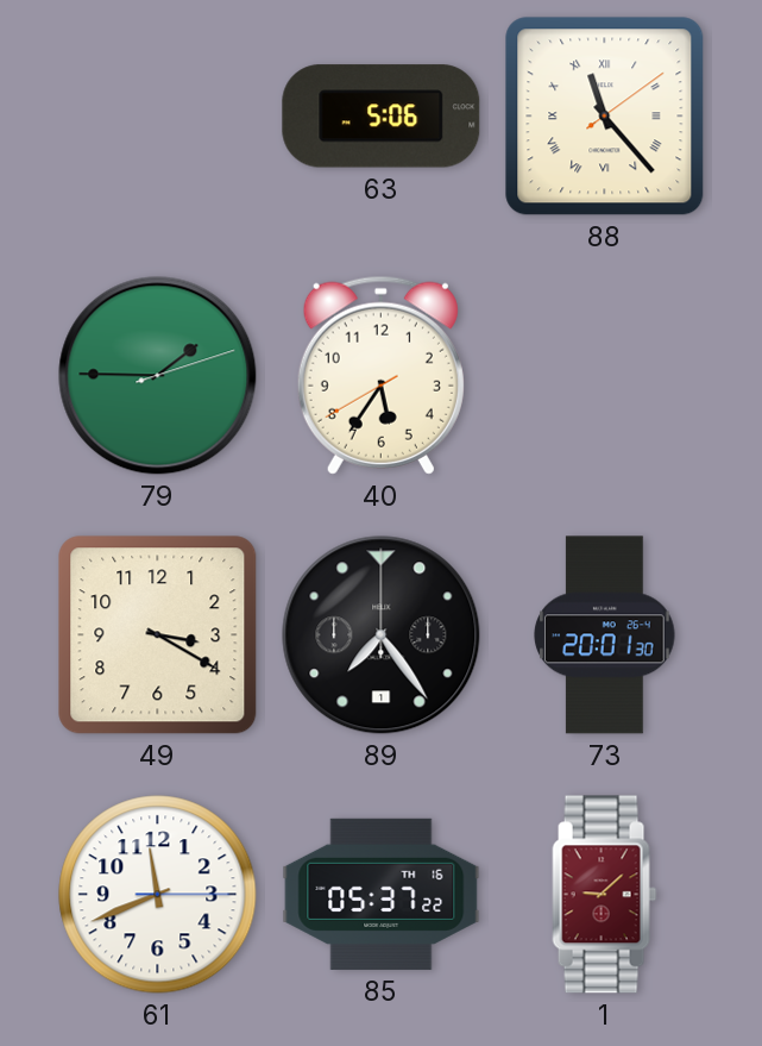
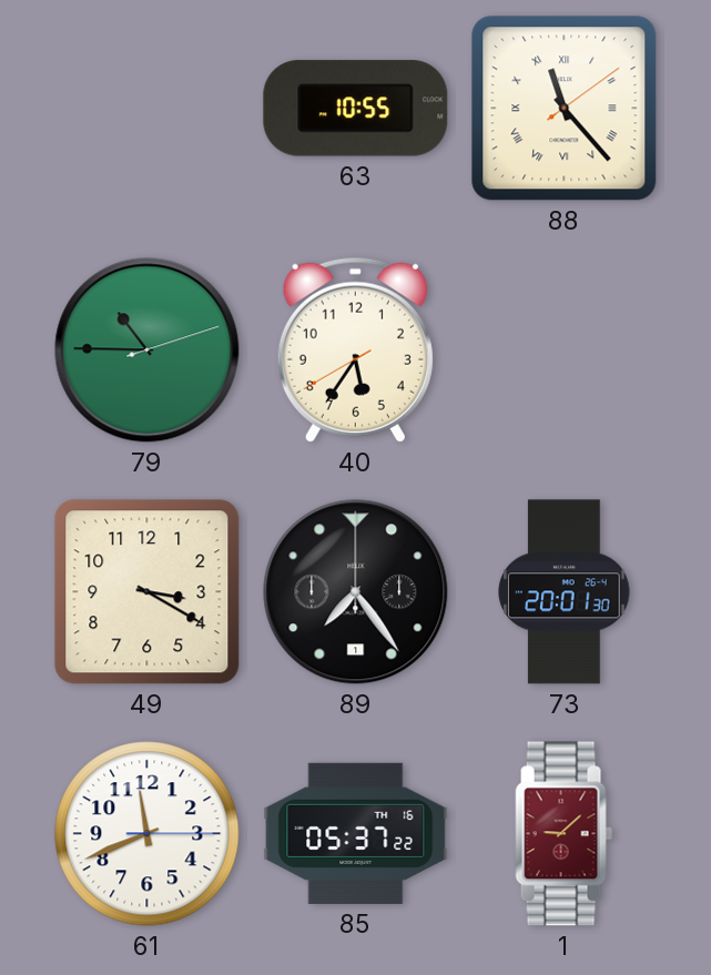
63: 5:06 -> 10:55
79: 1:45 -> 10:45
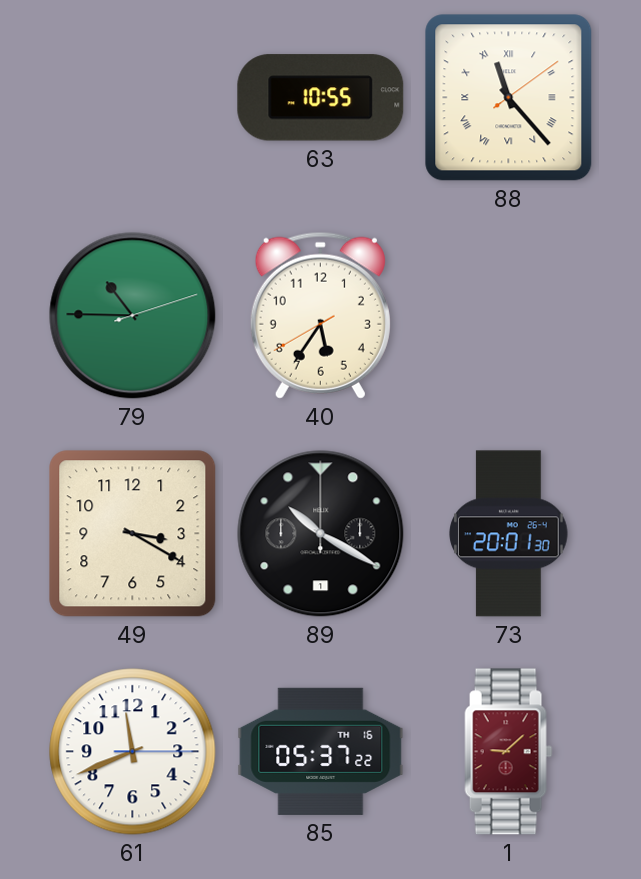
89: 7:24 -> 10:20
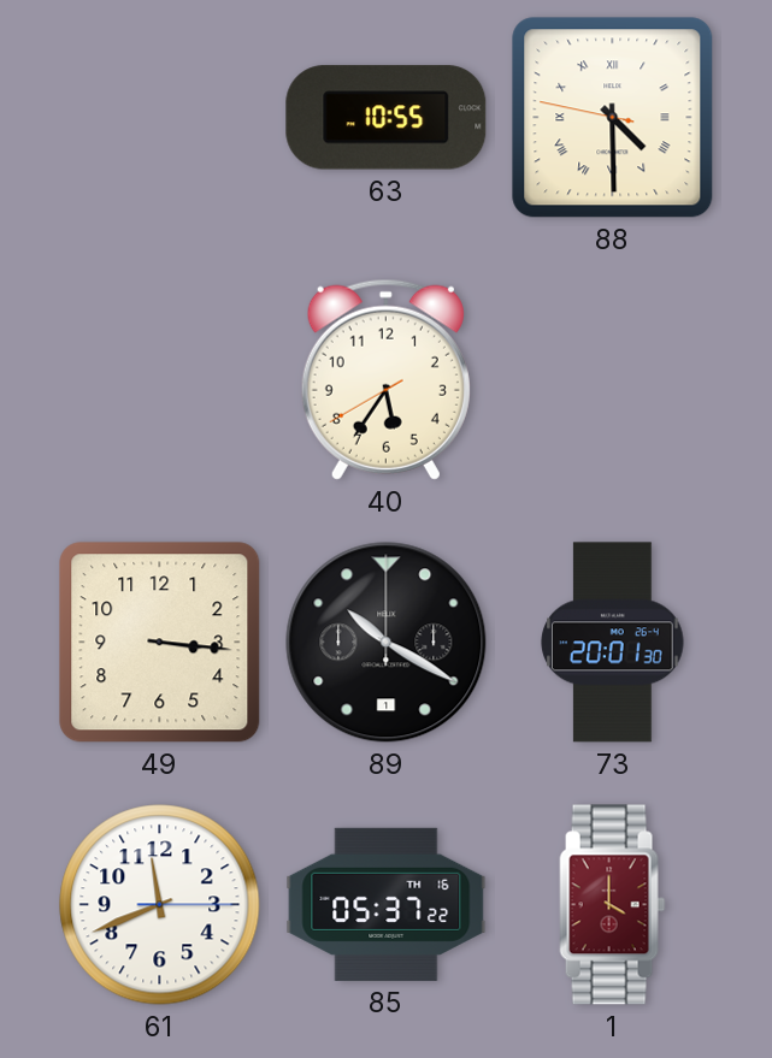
88: 11:23 -> 4:29
79: 10:45 -> none
49: 3:20 -> 3:16
1: 9:08 -> 4:00
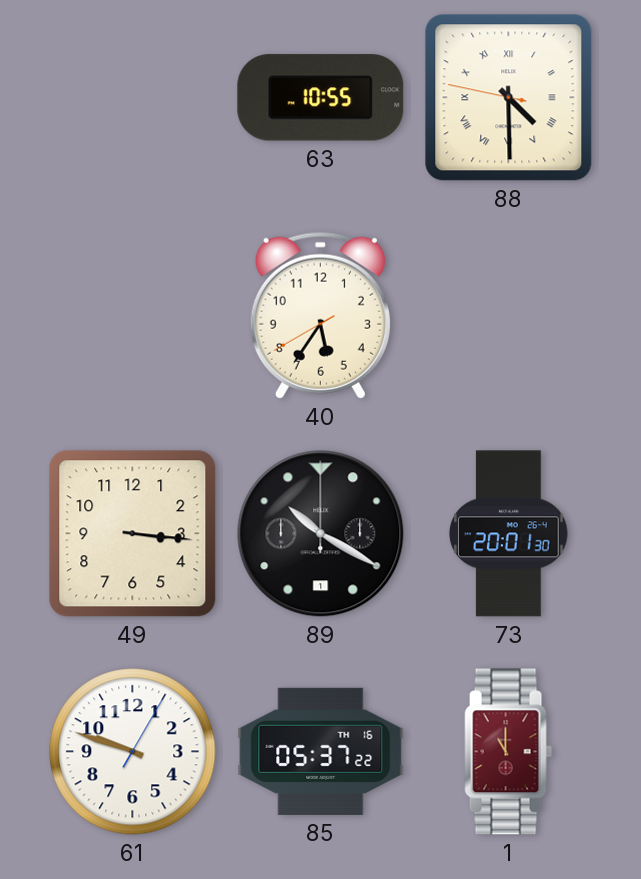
61: 11:41 -> 9:48
1: 4:00 -> 11:00
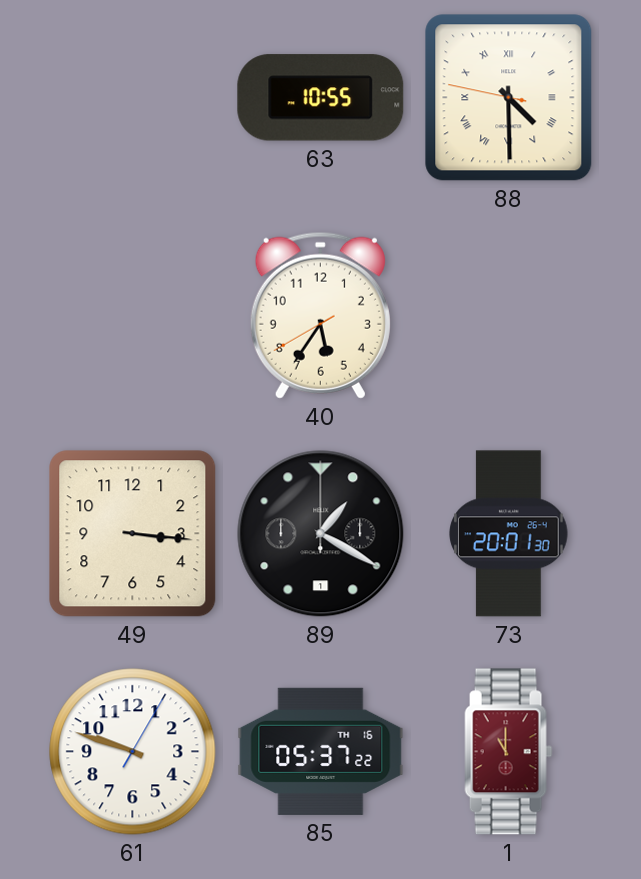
89: 10:20 -> 1:20
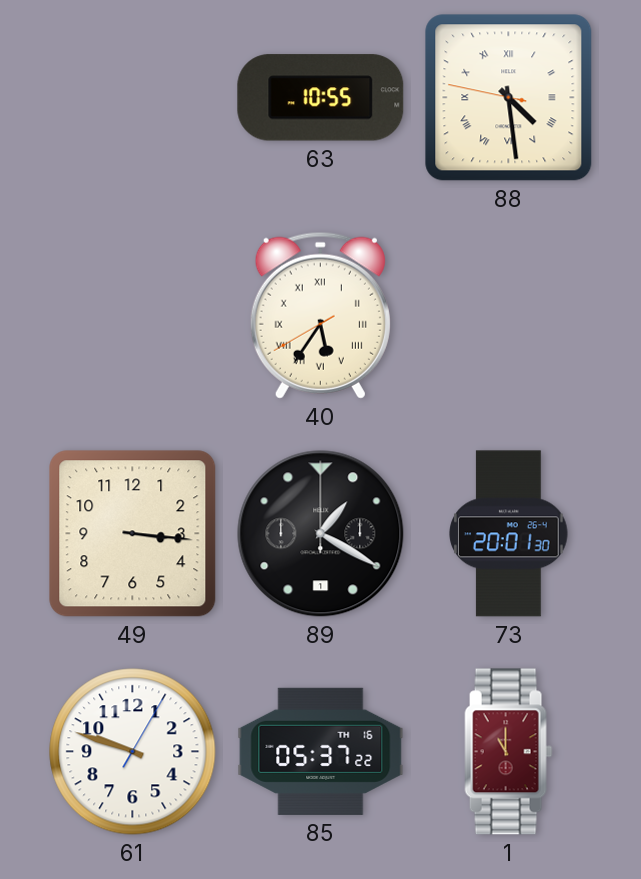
88: 4:29 -> 4:28
40 numerals: Arabic -> Roman
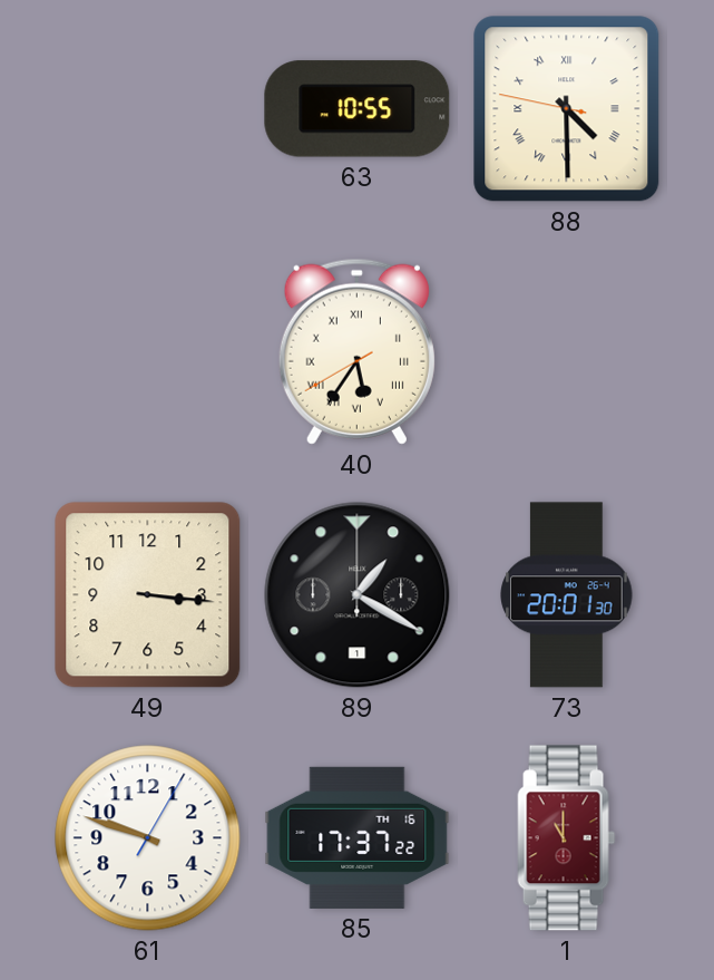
88: 4:28 -> 4:29
85: 05:37 -> 17:37
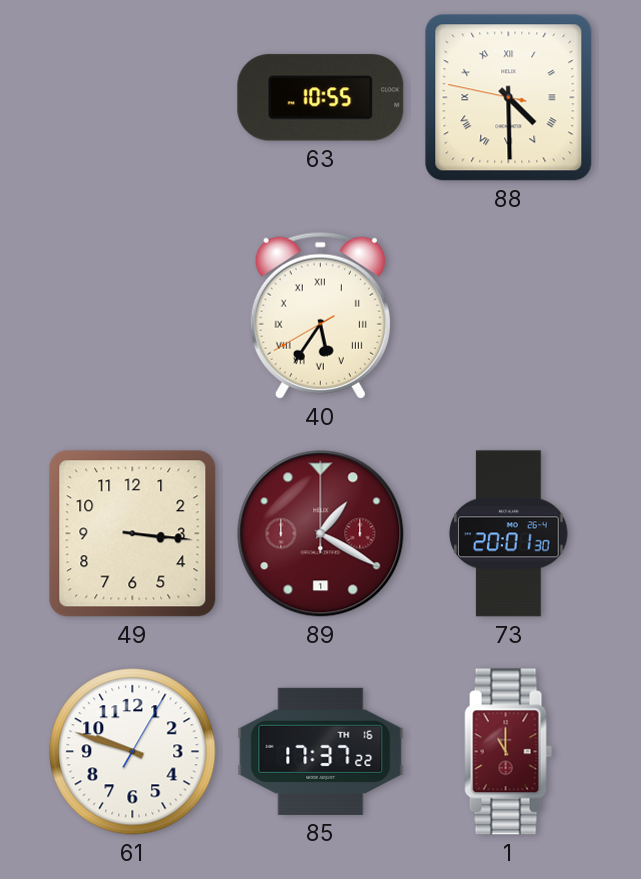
89 dial: black -> burgundy
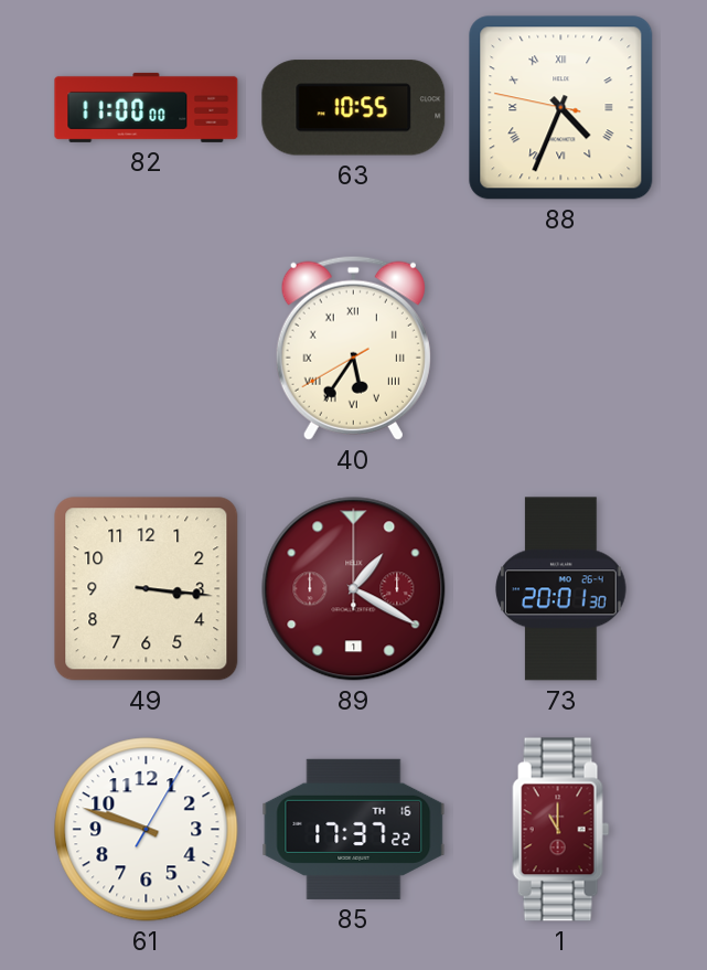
82: none -> 11:00
88: 4:29 -> 4:33
